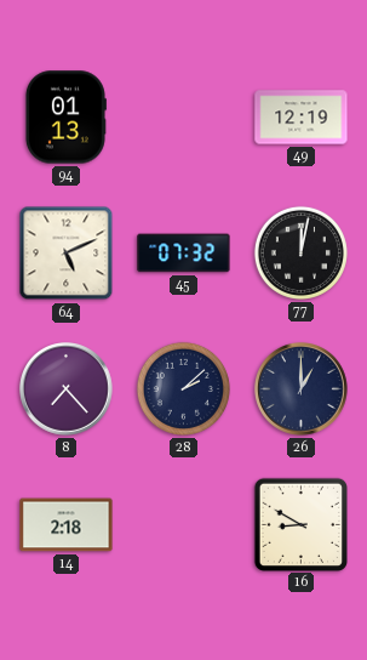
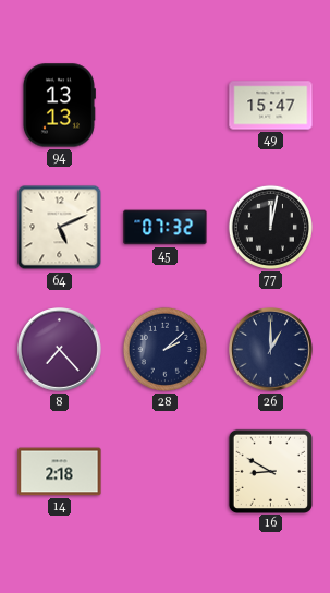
94: 01:13 -> 13:13
49: 12:19 -> 15:47
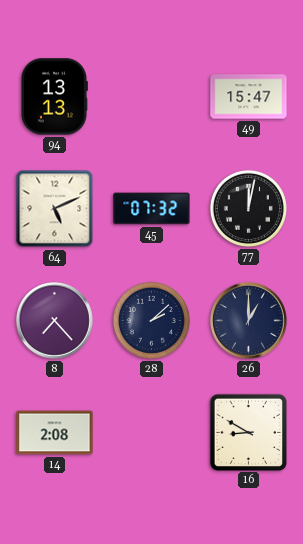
14: 2:18 -> 2:08
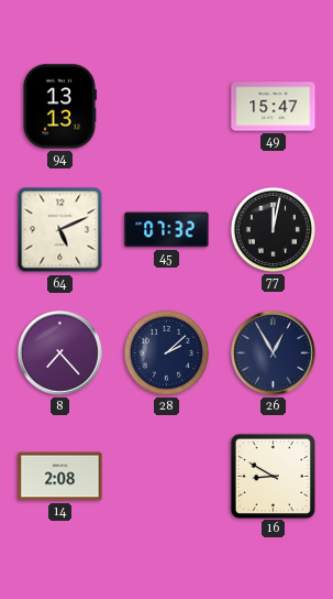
26: 1:00 -> 12:55
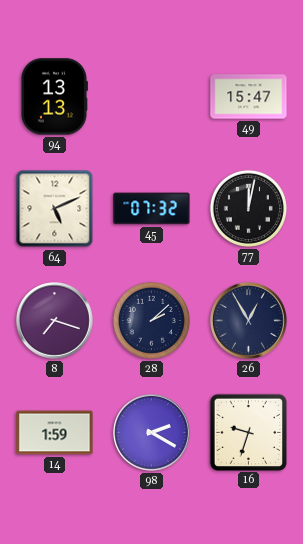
8: 7:23 -> 7:18
14: 2:08 -> 1:59
98: none -> 2:20
16: 8:50 -> 9:33
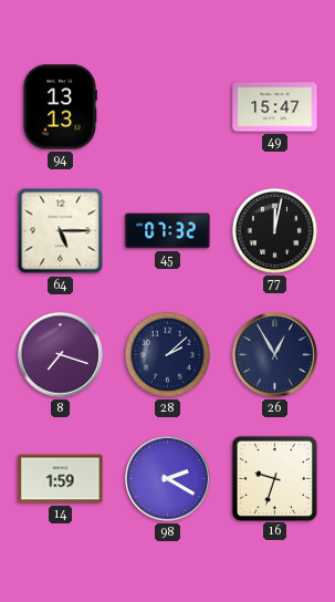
64: 5:11 -> 5:15
